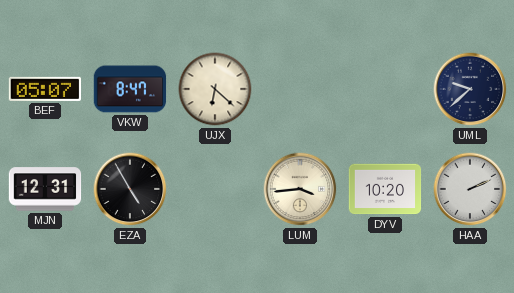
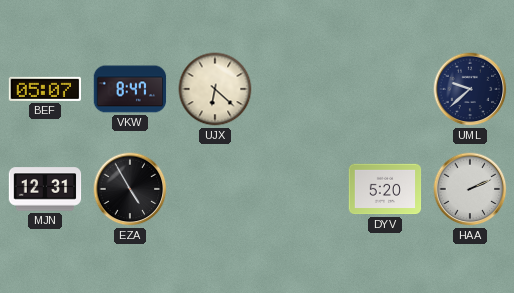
LUM: 3:44 -> none
DYV: 10:20 -> 5:20
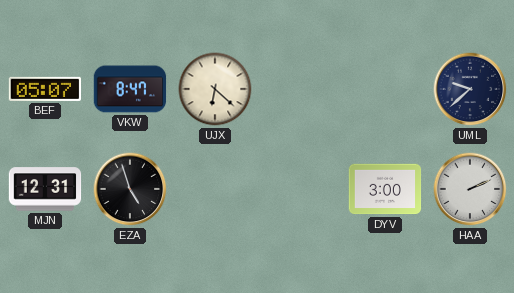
EZA: 4:55 -> 4:57
DYV: 5:20 -> 3:00
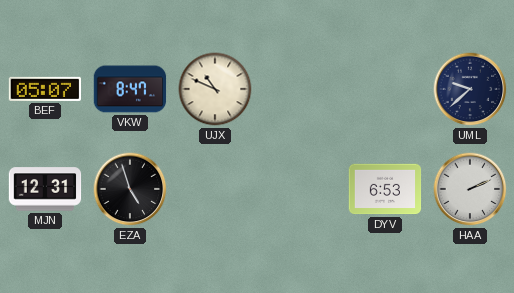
UJX: 6:22 -> 10:49
DYV: 3:00 -> 6:53
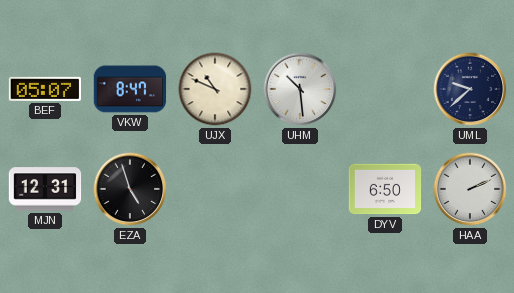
UHM: none -> 10:29
DYV: 6:53 -> 6:50
